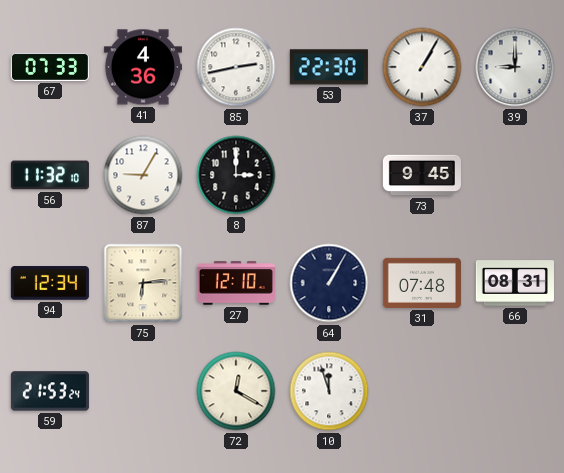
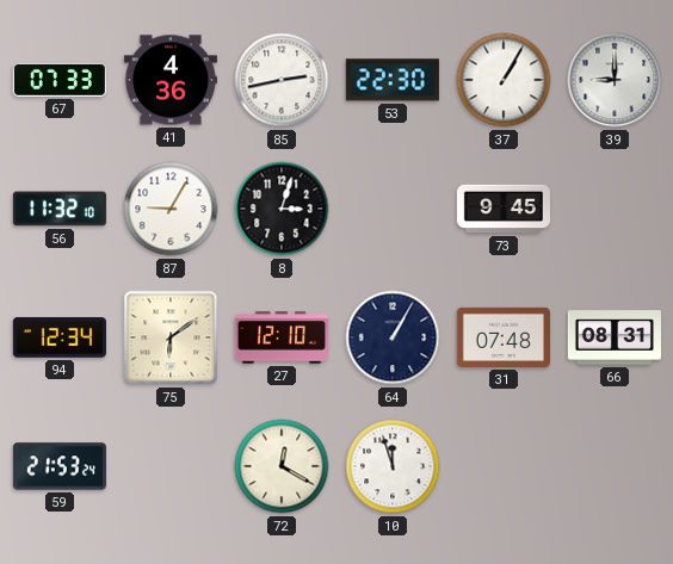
8: 3:00 -> 3:03
75: 6:14 -> 6:09
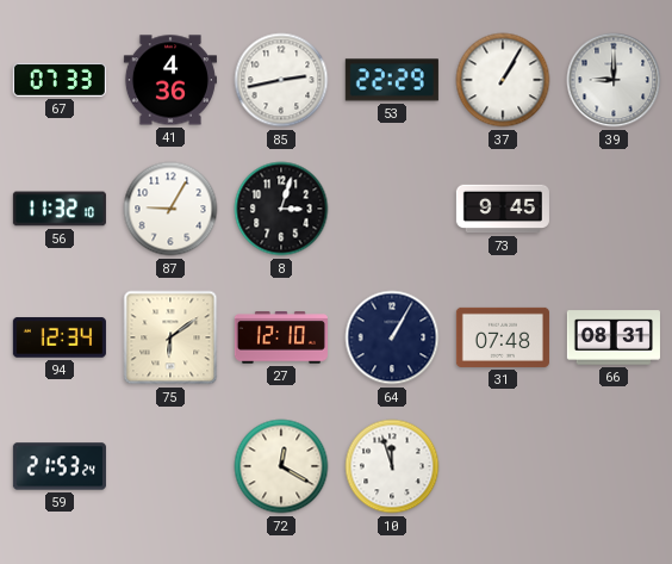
53: 22:30 -> 22:29
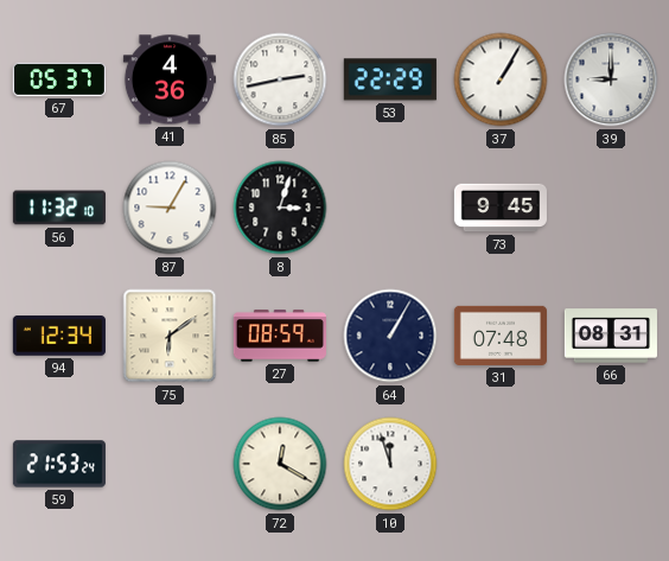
67: 07:33 -> 05:37
27: 12:10 -> 08:59
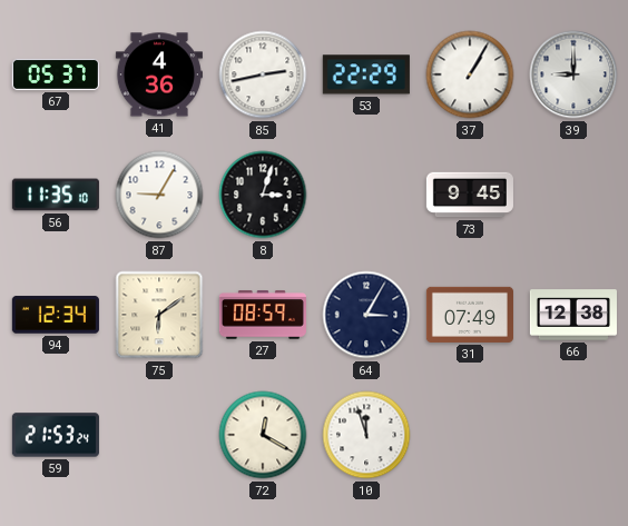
56: 11:32 -> 11:35
64: 1:05 -> 3:05
31: 07:48 -> 07:49
66: 08:31 -> 12:38
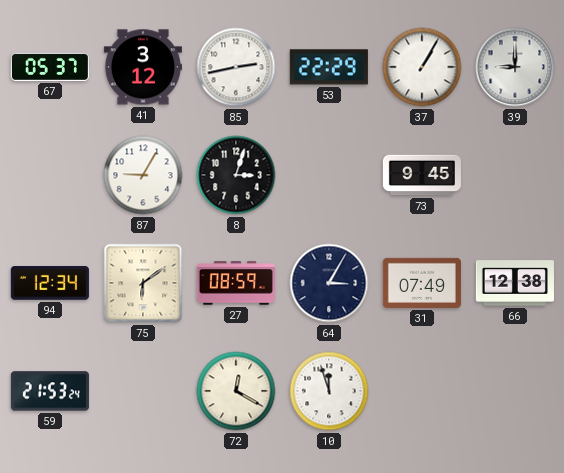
41: 4:36 -> 3:12
56: 11:35 -> none
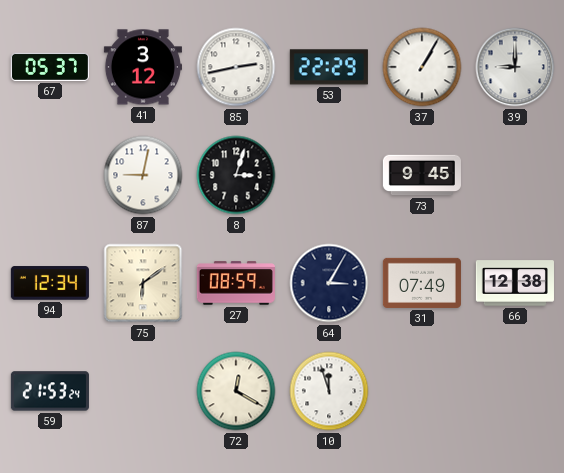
87: 9:05 -> 9:02
